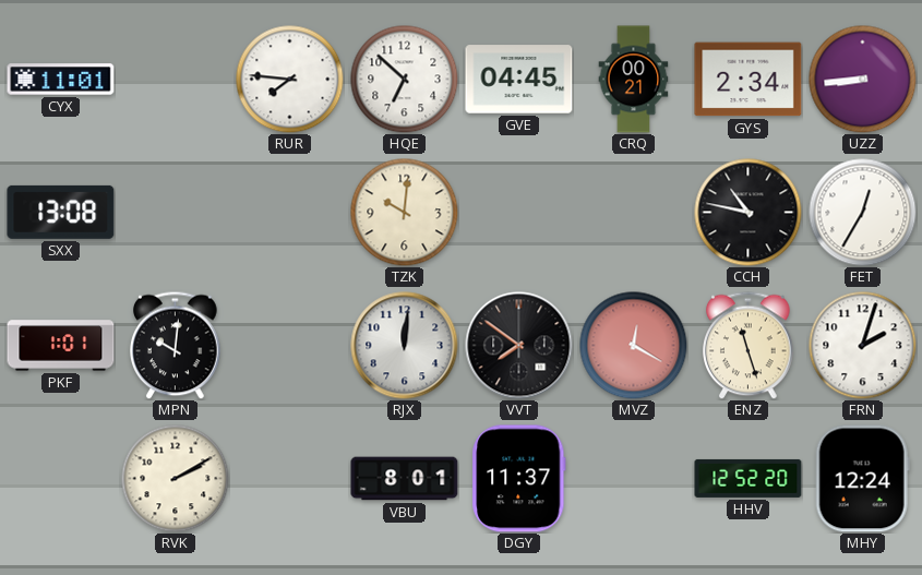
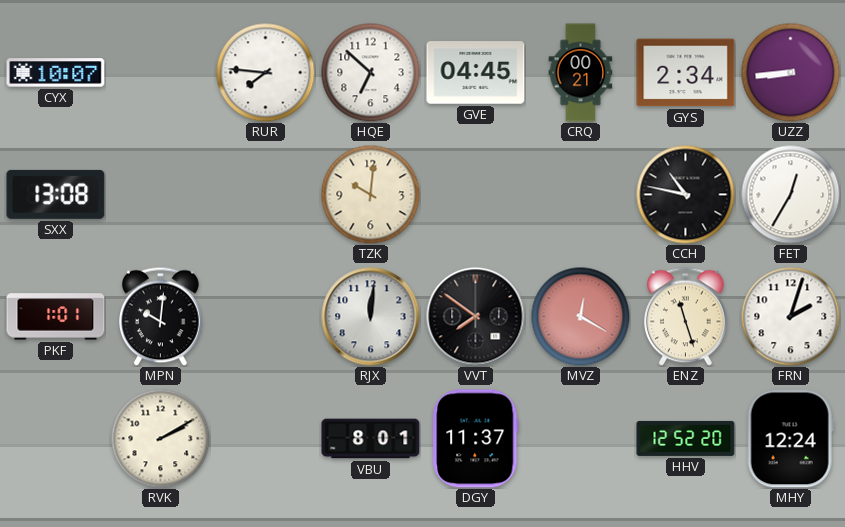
CYX: 11:01 -> 10:07
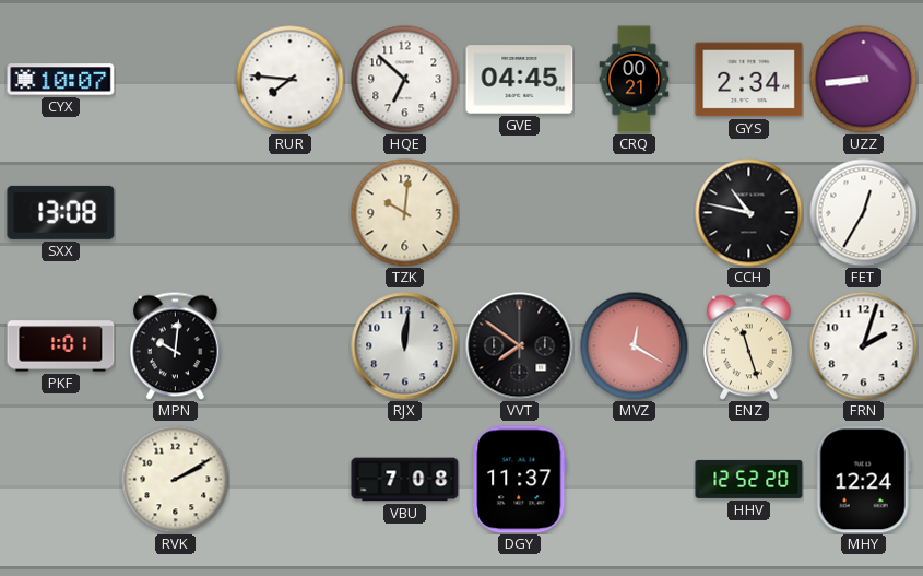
VBU: 8:01 -> 7:08
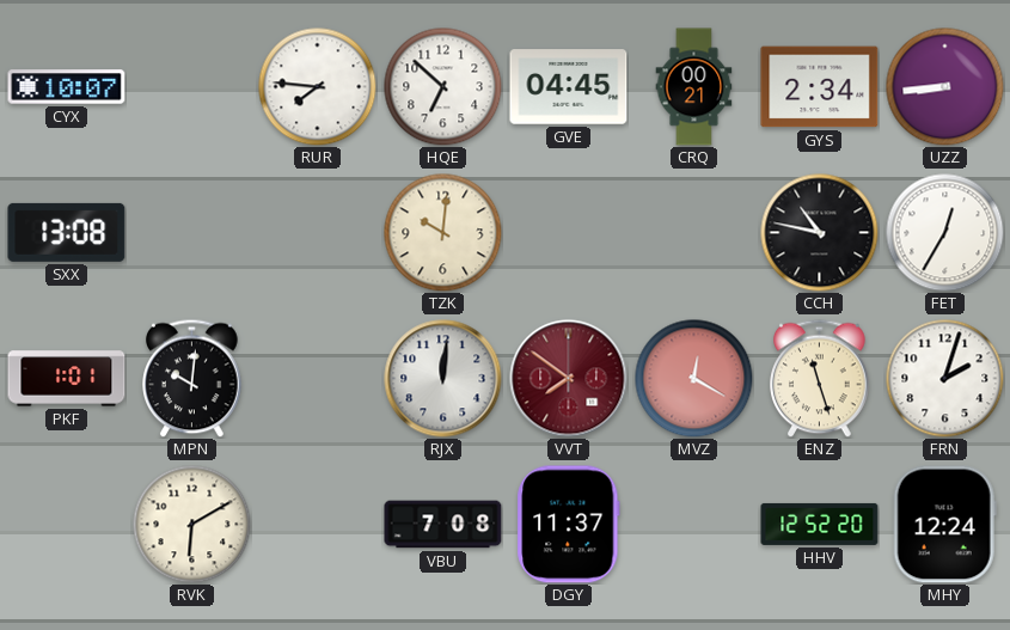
VVT dial: black -> burgundy
RVK: 2:10 -> 6:10
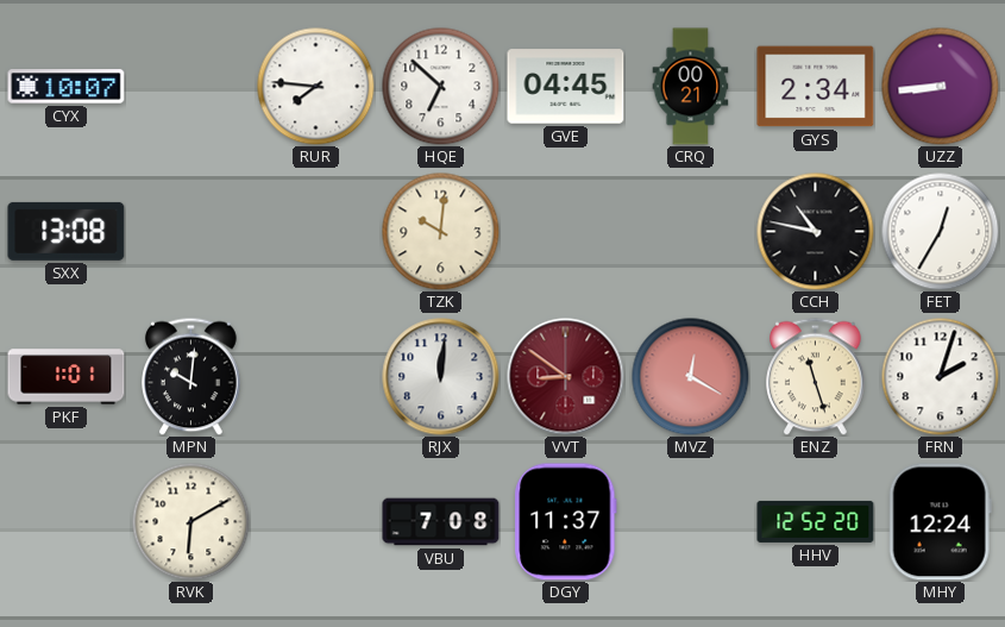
VVT: 7:51 -> 8:51
